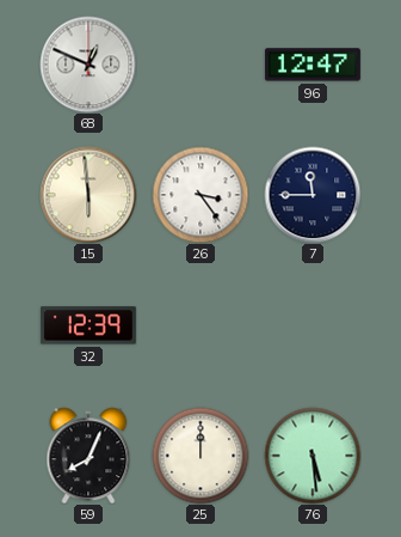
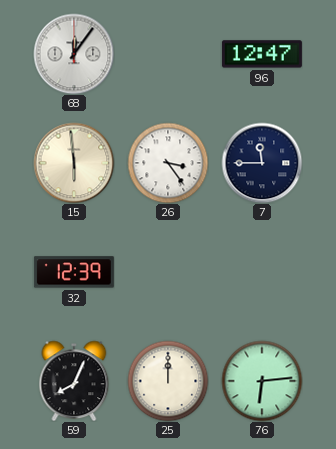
68: 12:49 -> 12:06
76: 5:29 -> 6:14
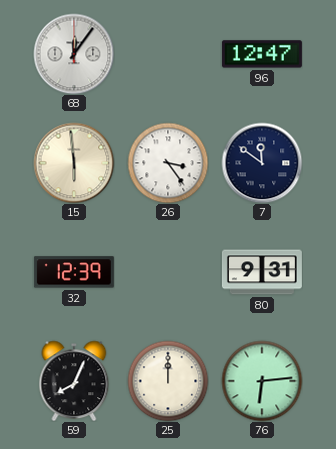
7: 11:45 -> 11:51
80: none -> 9:31
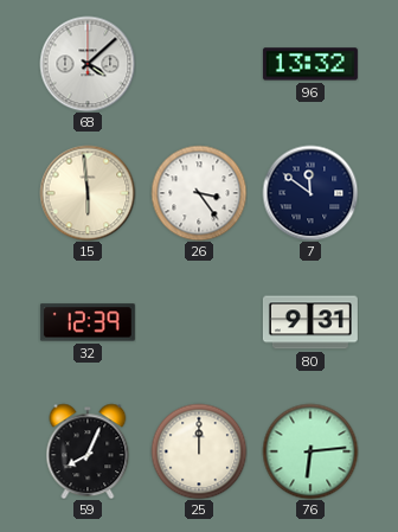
68: 12:06 -> 4:08
96: 12:47 -> 13:32
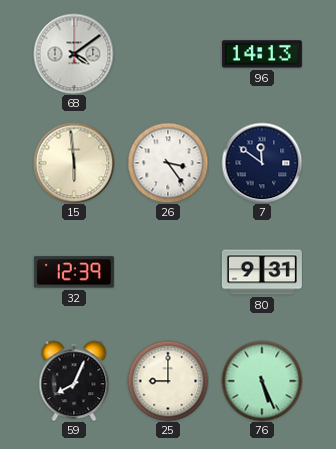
68: 4:08 -> 4:09
96: 13:32 -> 14:13
25: 12:00 -> 9:00
76: 6:14 -> 5:26
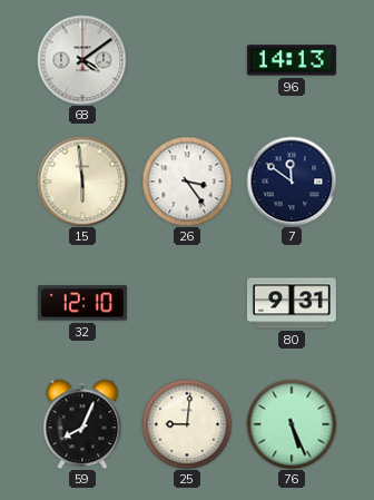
32: 12:39 -> 12:10
25: 9:00 -> 9:01
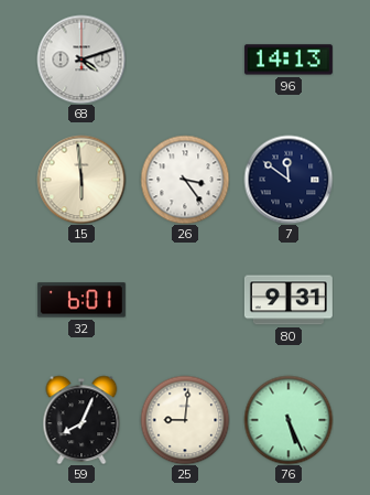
68: 4:09 -> 4:12
32: 12:10 -> 6:01
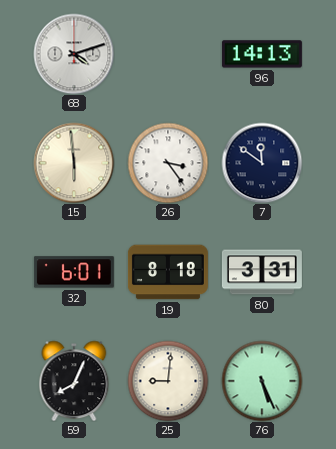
19: none -> 8:18
80: 9:31 -> 3:31
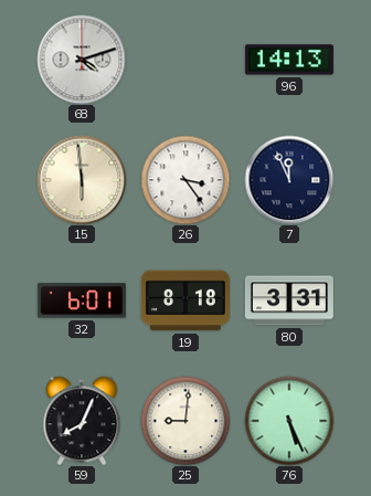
7: 11:51 -> 11:56
